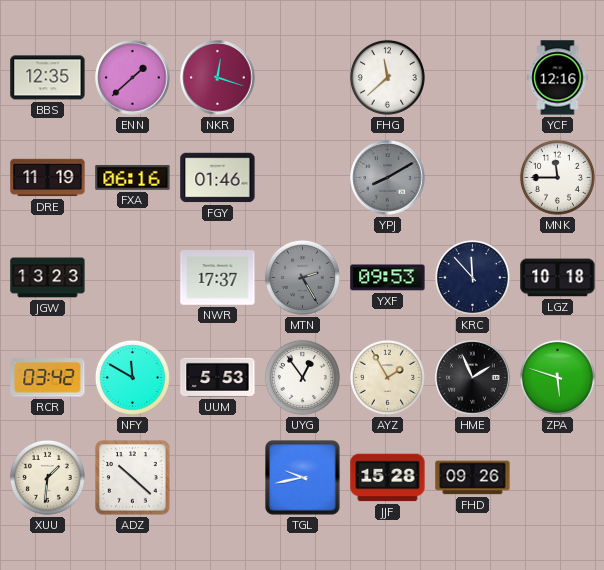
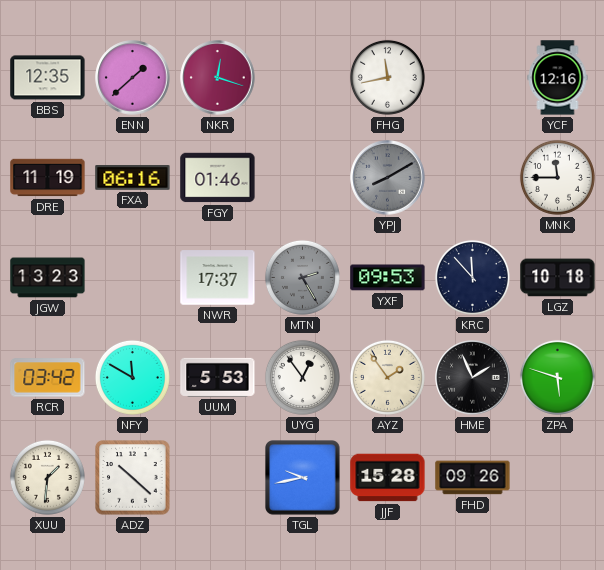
FHG: 11:38 -> 11:43
AYZ: 1:55 -> 1:54
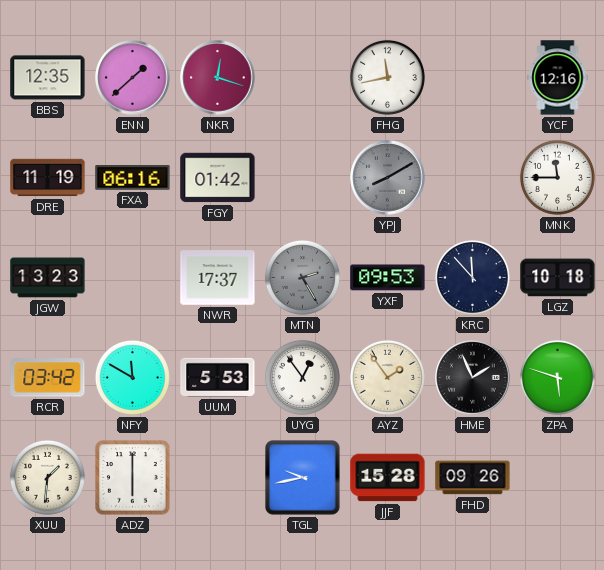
FGY: 01:46 -> 01:42
ADZ: 10:22 -> 6:00
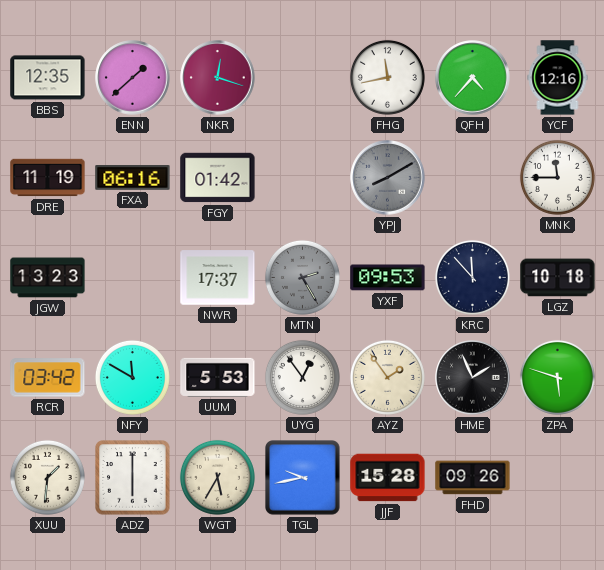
QFH: none -> 4:37
WGT: none -> 5:35
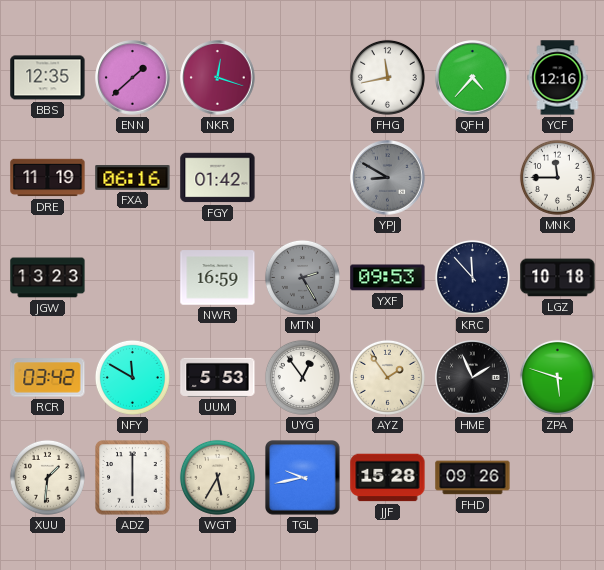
YPJ: 8:10 -> 8:50
NWR: 17:37 -> 16:59
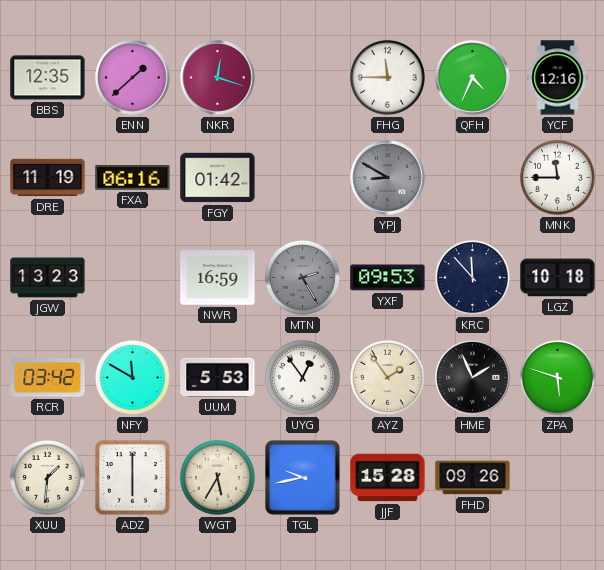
FHG: 11:43 -> 11:45
QFH: 4:37 -> 4:34
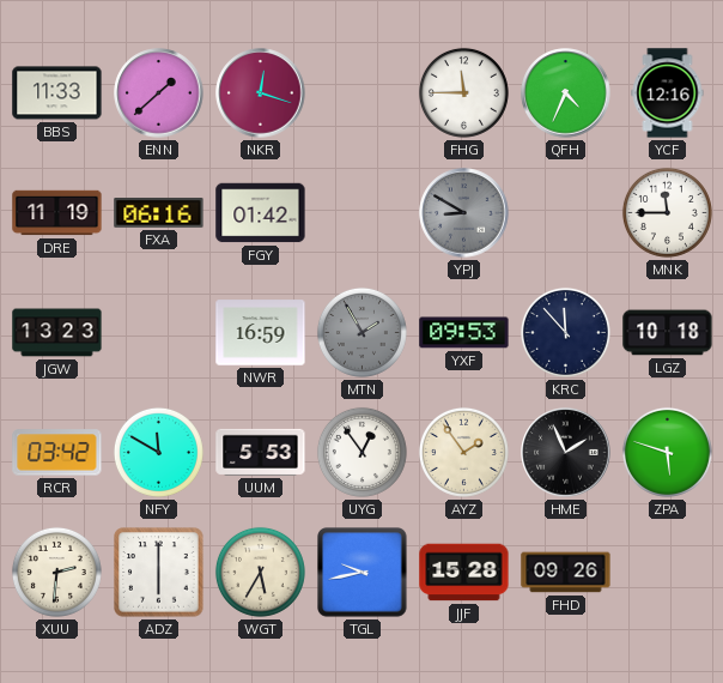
BBS: 12:35 -> 11:33
MTN: 2:25 -> 1:55
XUU: 1:31 -> 2:31
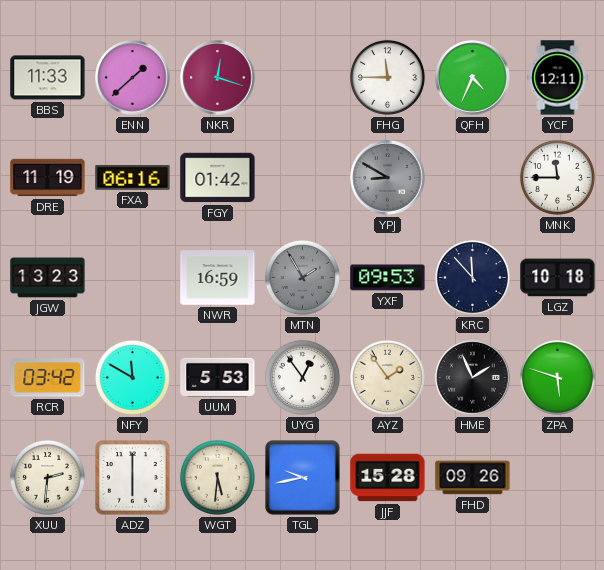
YCF: 12:16 -> 12:11
WGT: 5:35 -> 5:31
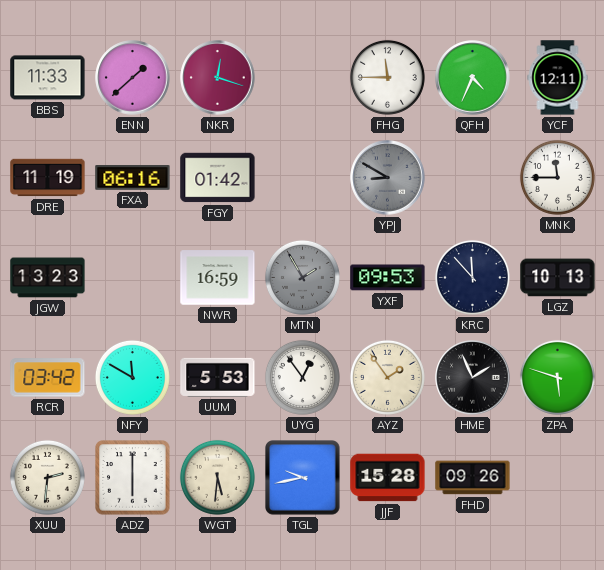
LGZ: 10:18 -> 10:13
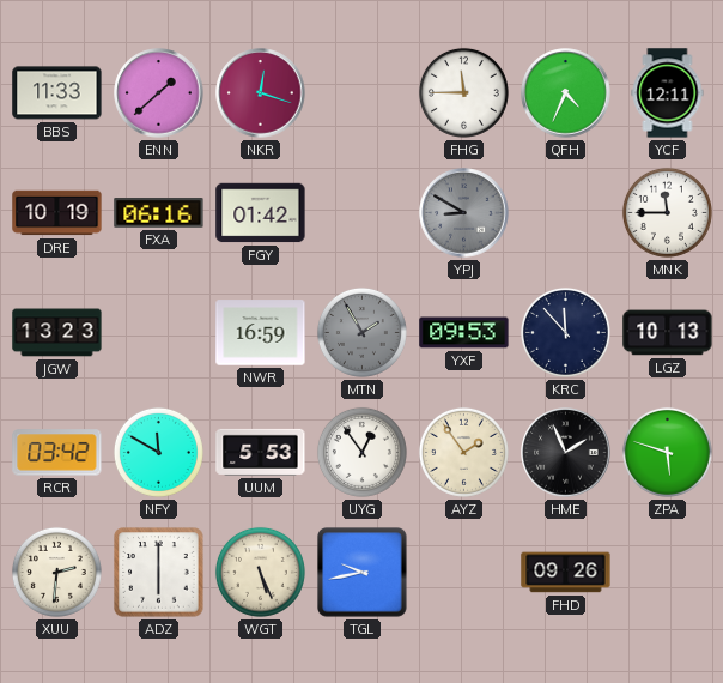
DRE: 11:19 -> 10:19
WGT: 5:31 -> 5:26
JJF: 15:28 -> none
